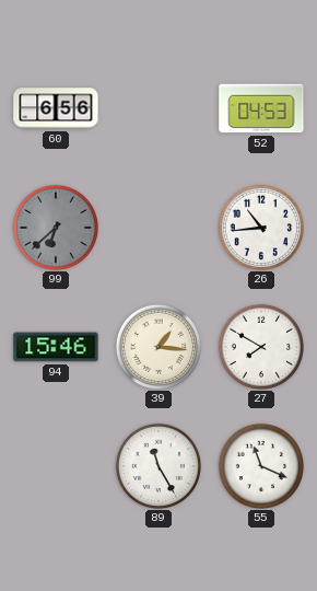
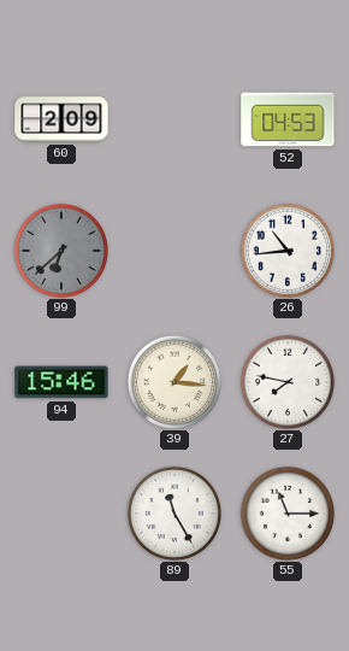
60: 6:56 -> 2:09
27: 7:50 -> 7:47
55: 11:19 -> 11:15
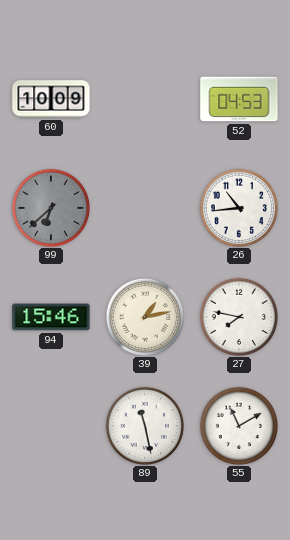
60: 2:09 -> 10:09
39: 1:16 -> 1:13
89: 11:25 -> 11:28
55: 11:15 -> 11:10
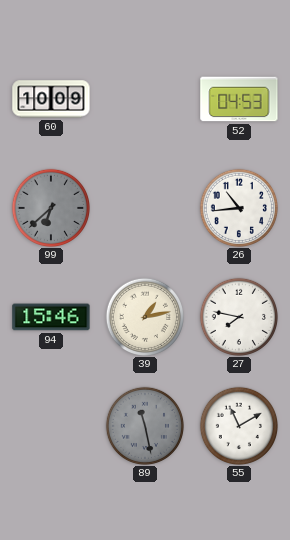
89 dial: white -> grey
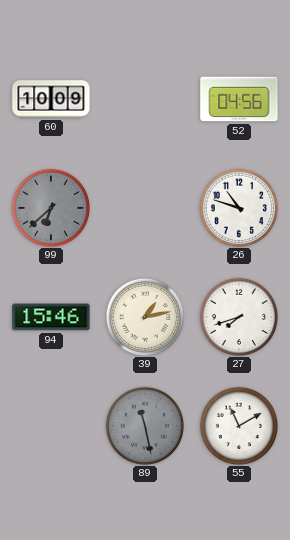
52: 04:53 -> 04:56
26: 10:44 -> 10:48
27: 7:47 -> 7:42
